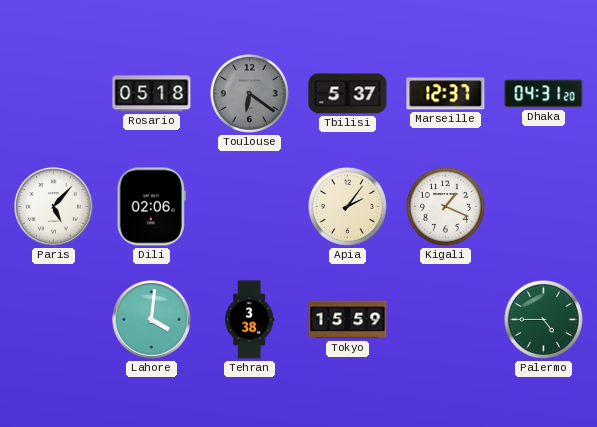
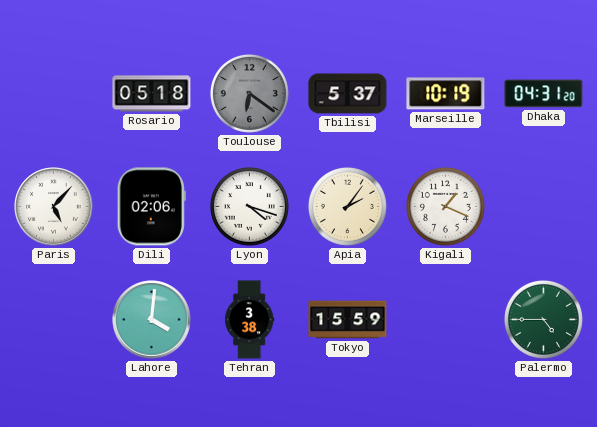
Marseille: 12:37 -> 10:19
Lyon: none -> 4:18
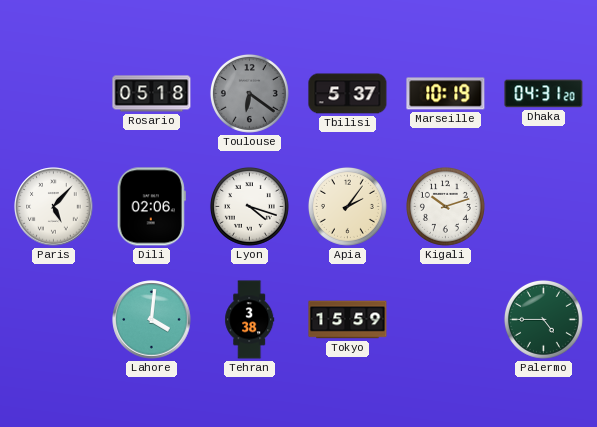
Kigali: 1:19 -> 10:12
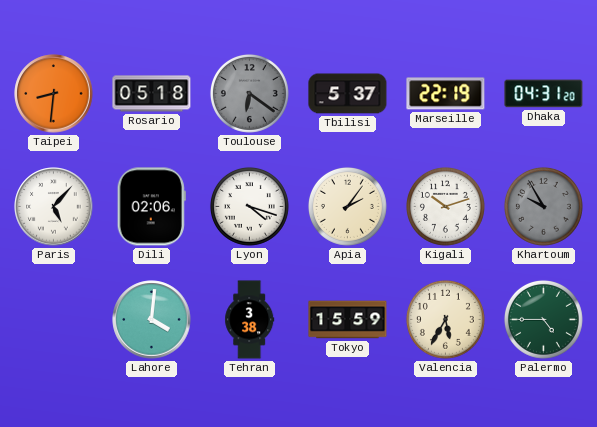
Taipei: none -> 8:31
Marseille: 10:19 -> 22:19
Khartoum: none -> 9:55
Valencia: none -> 5:35
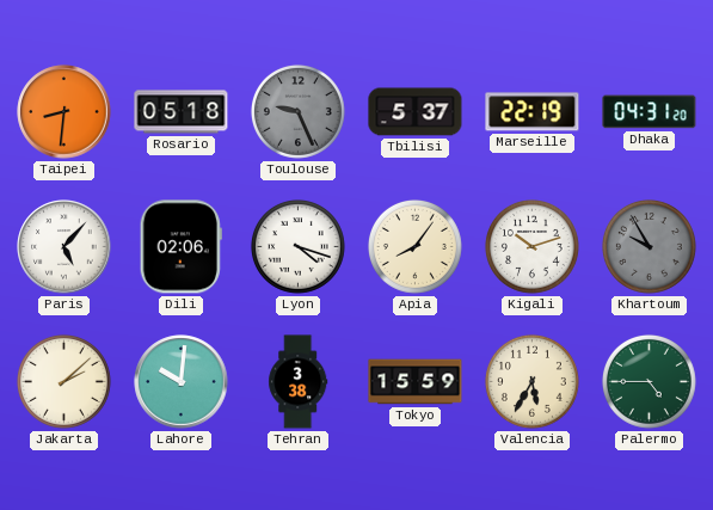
Toulouse: 6:21 -> 9:26
Apia: 2:06 -> 8:06
Jakarta: none -> 2:08
Lahore: 4:01 -> 10:01
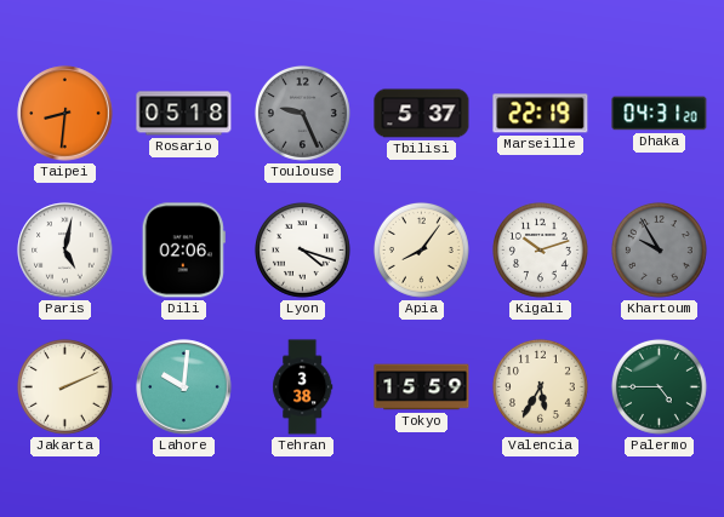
Paris: 5:07 -> 5:02
Jakarta: 2:08 -> 2:11
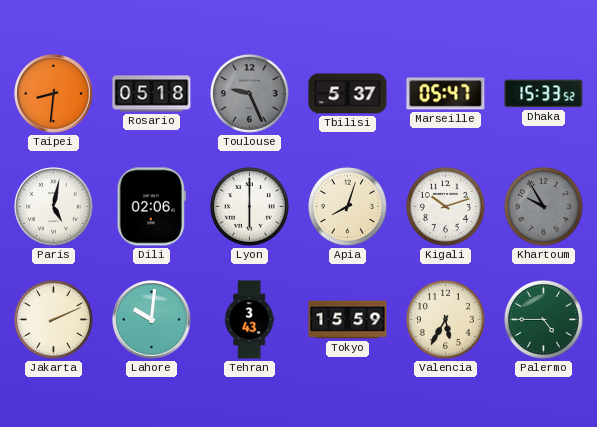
Marseille: 22:19 -> 05:47
Dhaka: 04:31 -> 15:33
Lyon: 4:18 -> 6:00
Apia: 8:06 -> 8:03
Tehran: 3:38 -> 3:43
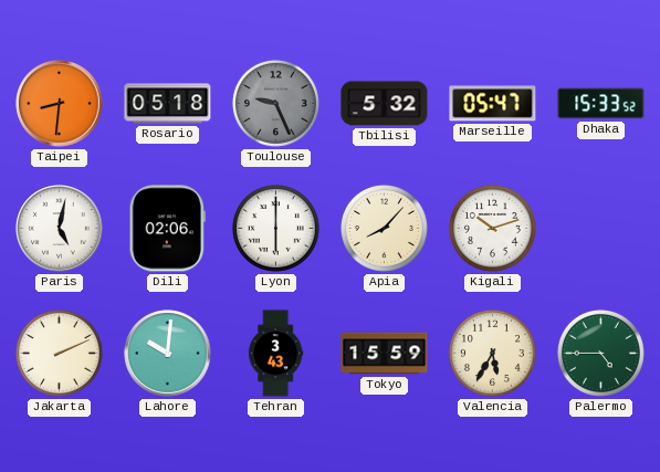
Tbilisi: 5:37 -> 5:32
Apia: 8:03 -> 8:07
Khartoum: 9:55 -> none
